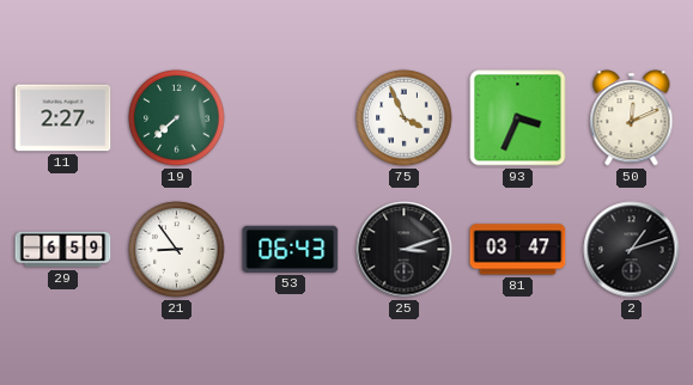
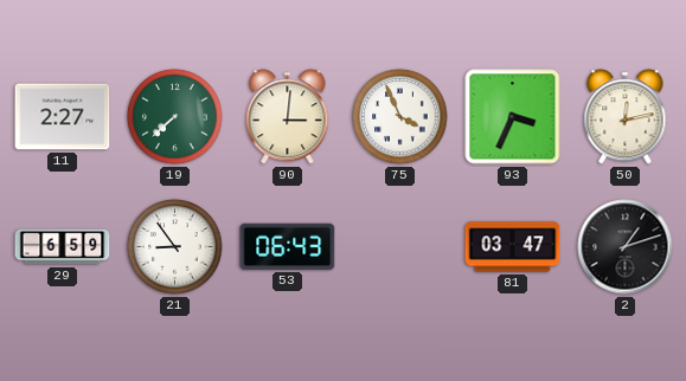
90: none -> 3:01
50: 12:11 -> 12:13
25: 3:12 -> none
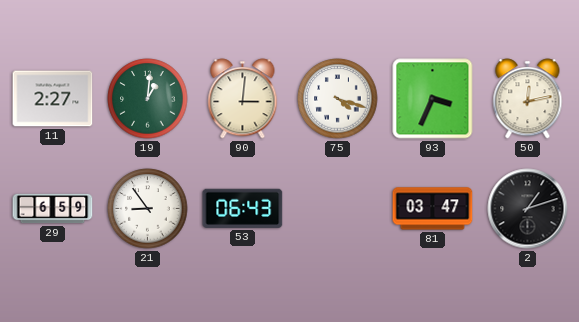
19: 7:38 -> 1:01
75: 3:56 -> 4:18
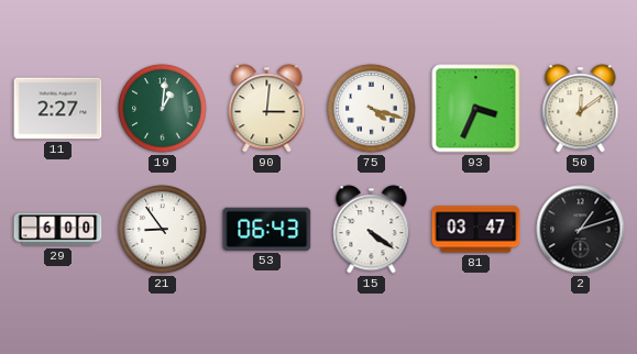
50: 12:13 -> 12:09
29: 6:59 -> 6:00
15: none -> 4:21
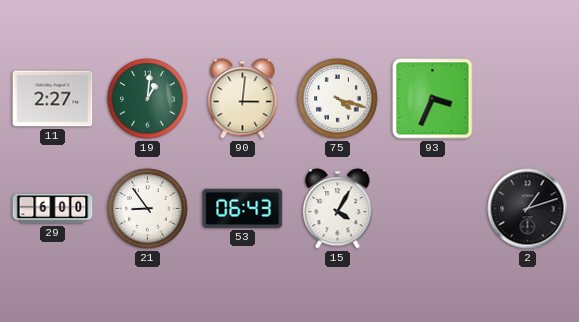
50: 12:09 -> none
15: 4:21 -> 4:05
81: 03:47 -> none
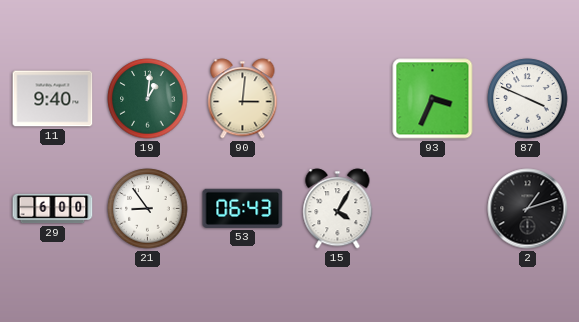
11: 2:27 -> 9:40
75: 4:18 -> none
87: none -> 3:49
